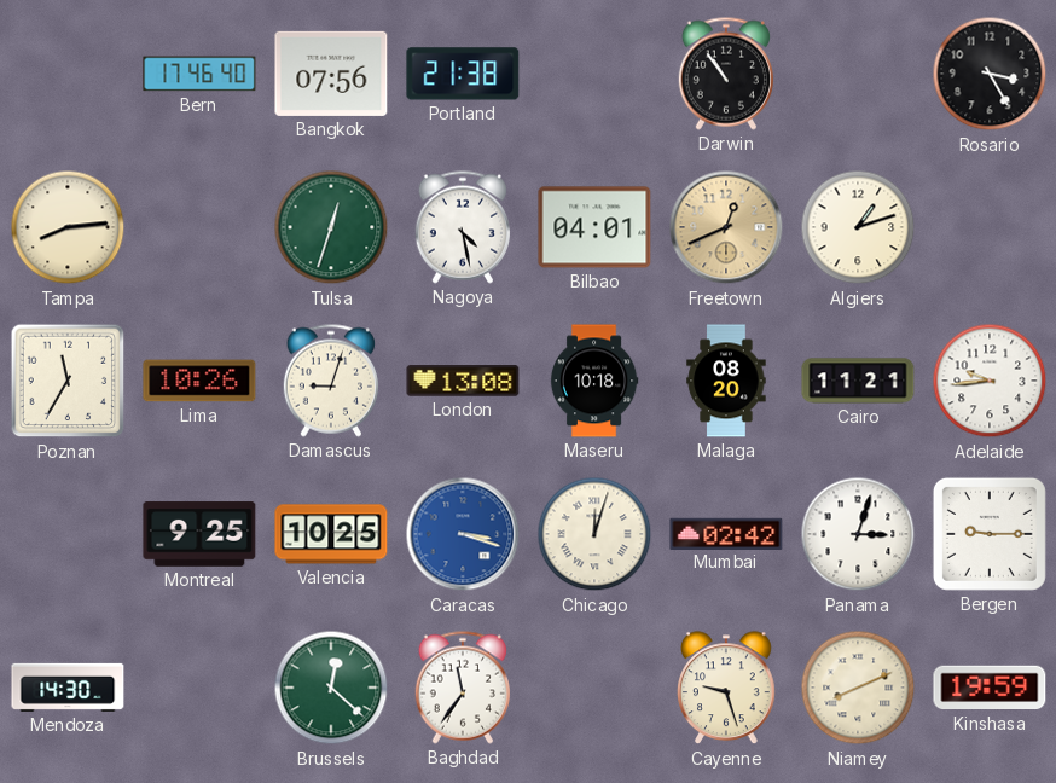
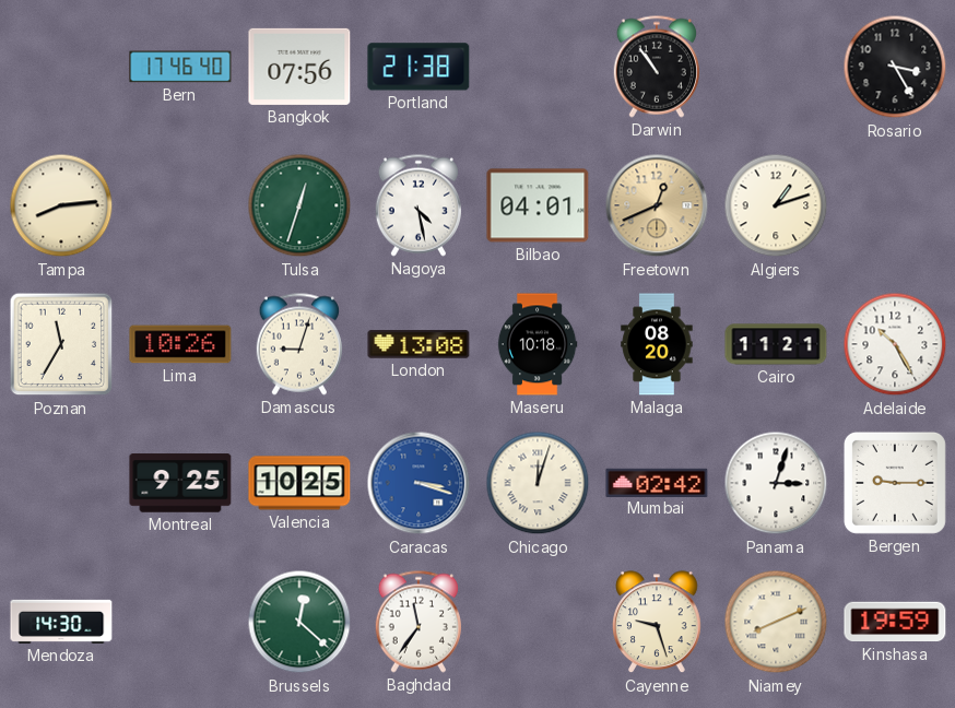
Adelaide: 9:44 -> 10:25
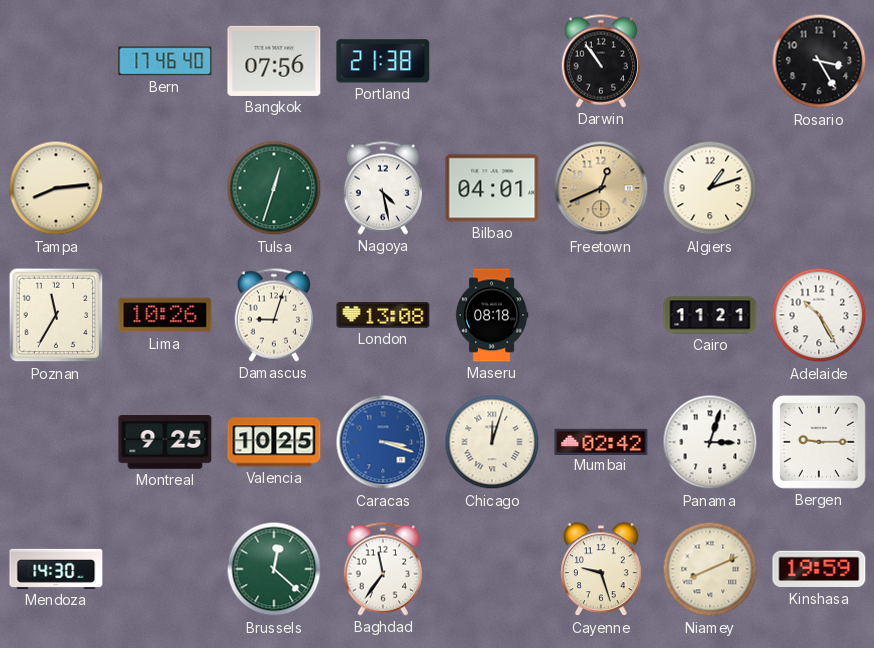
Maseru: 10:18 -> 08:18
Malaga: 08:20 -> none
